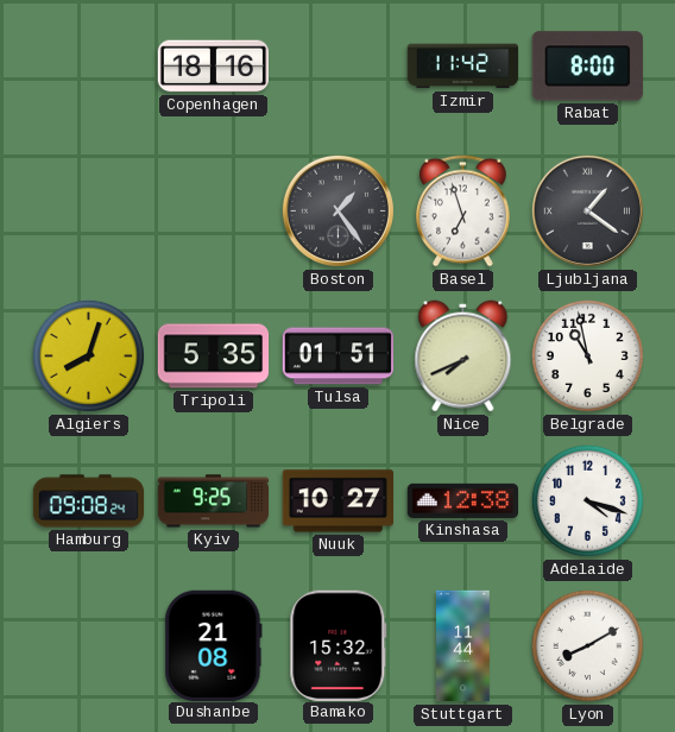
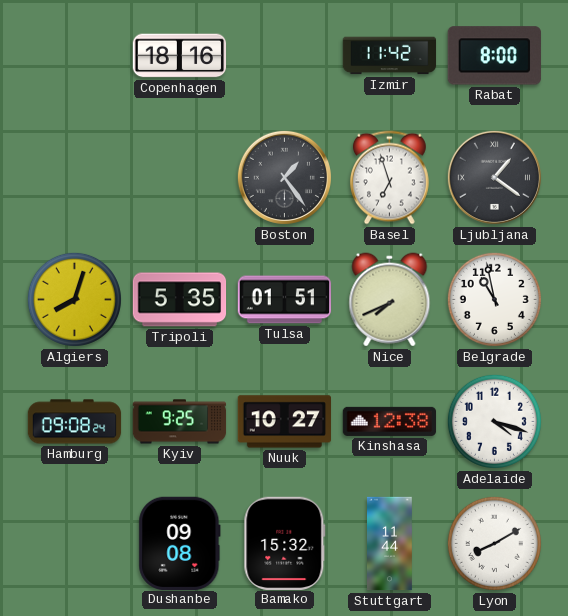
Dushanbe: 21:08 -> 09:08
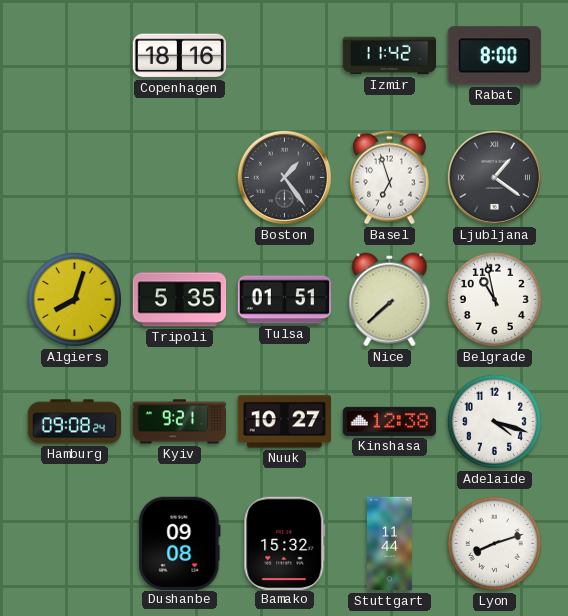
Nice: 7:41 -> 7:38
Kyiv: 9:25 -> 9:21
Lyon: 8:10 -> 8:12
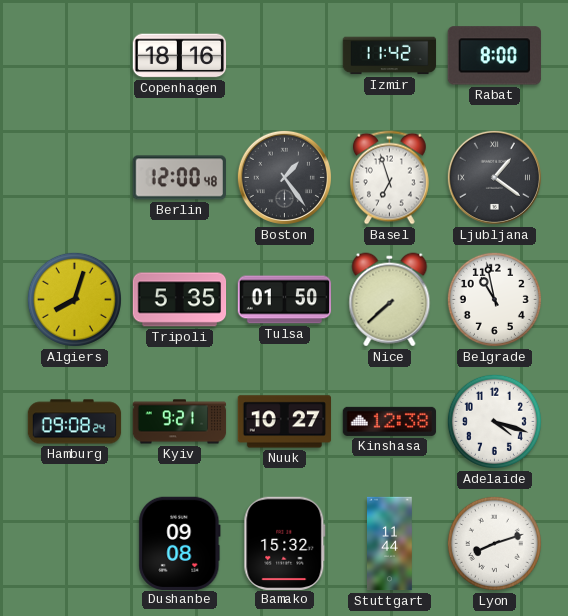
Berlin: none -> 12:00
Tulsa: 01:51 -> 01:50
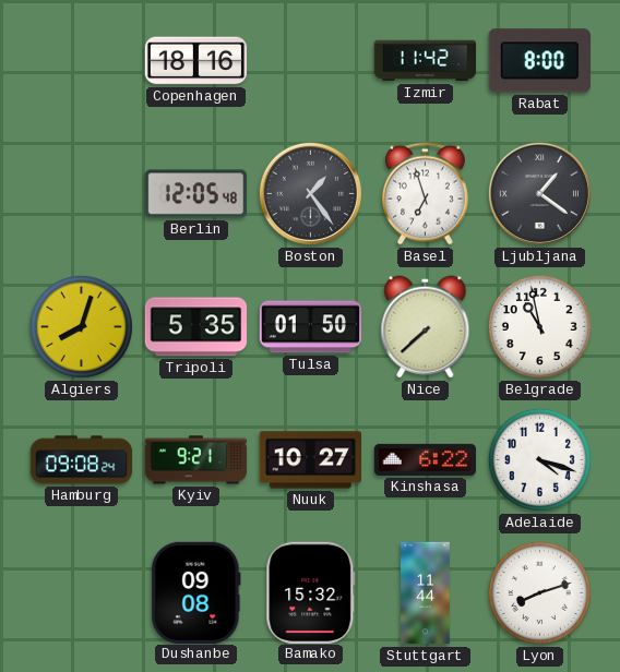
Berlin: 12:00 -> 12:05
Kinshasa: 12:38 -> 6:22
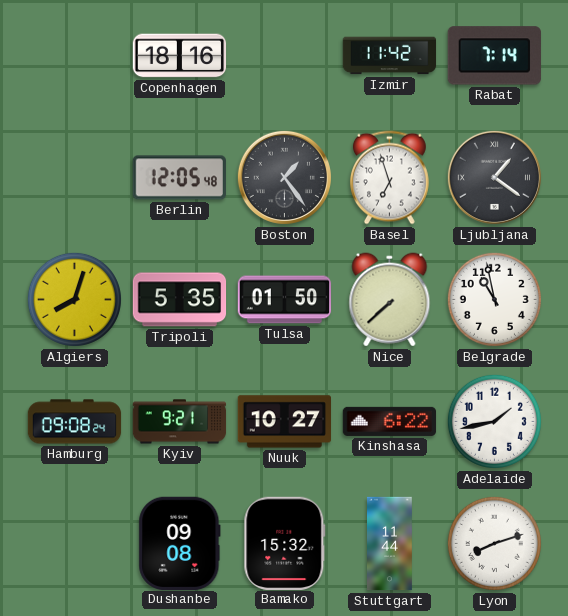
Rabat: 8:00 -> 7:14
Adelaide: 4:18 -> 1:43
